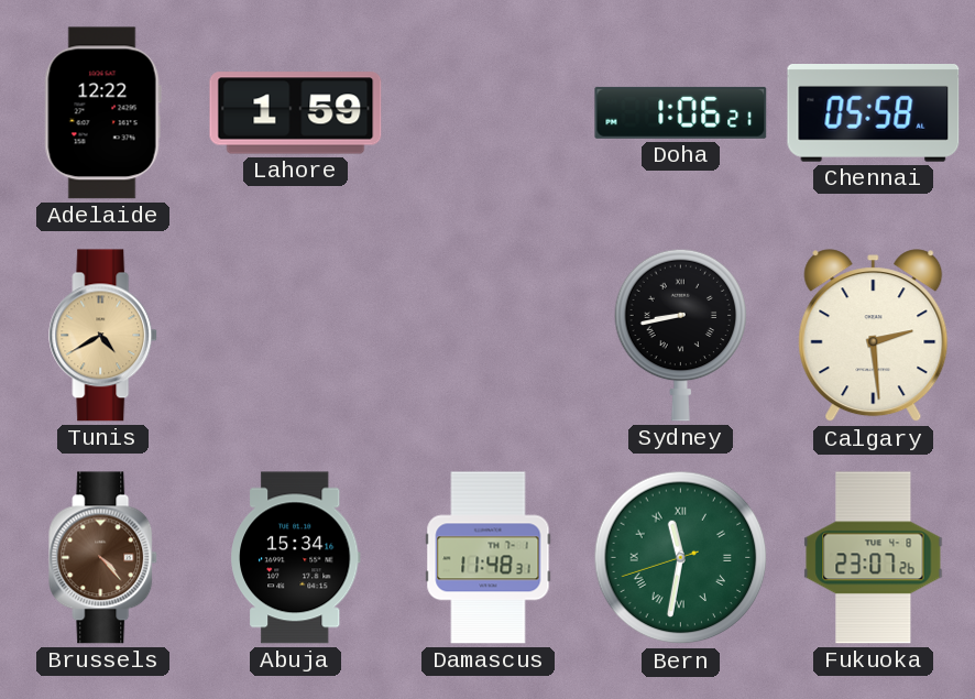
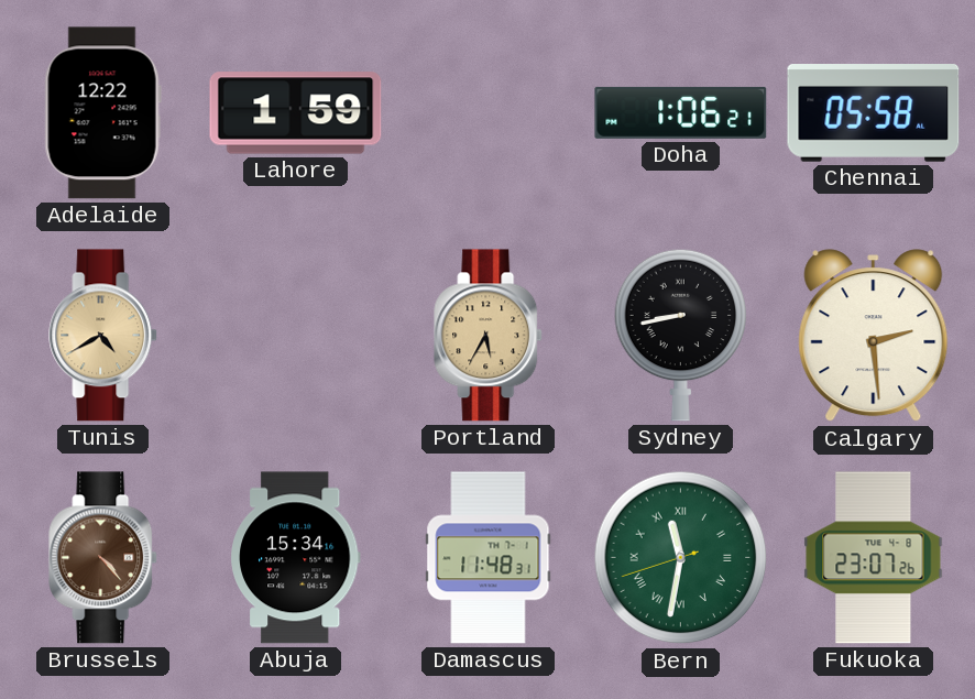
Portland: none -> 5:35
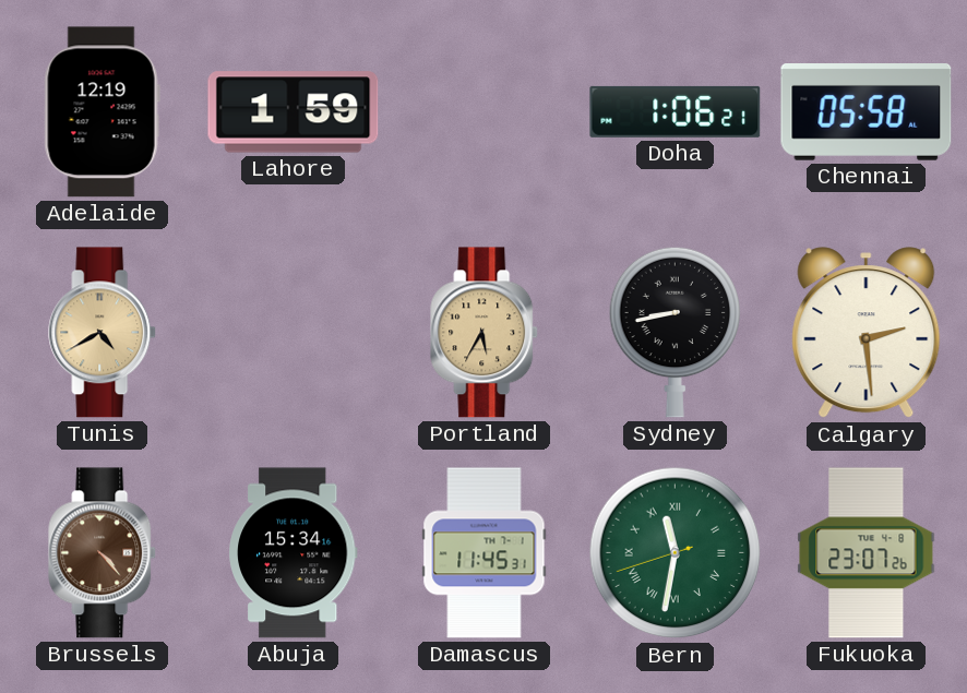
Adelaide: 12:22 -> 12:19
Damascus: 11:48 -> 11:45
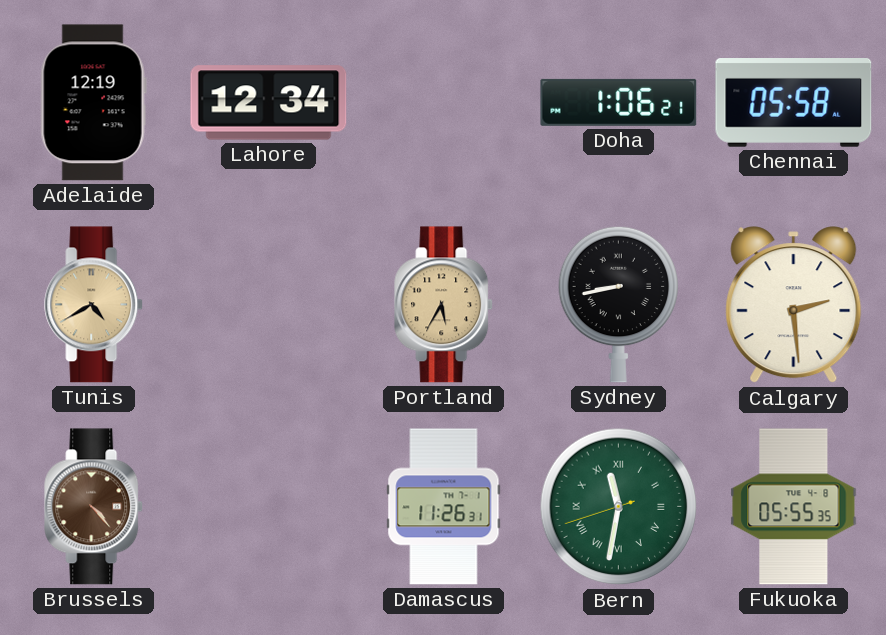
Lahore: 1:59 -> 12:34
Abuja: 15:34 -> none
Damascus: 11:45 -> 11:26
Fukuoka: 23:07 -> 05:55
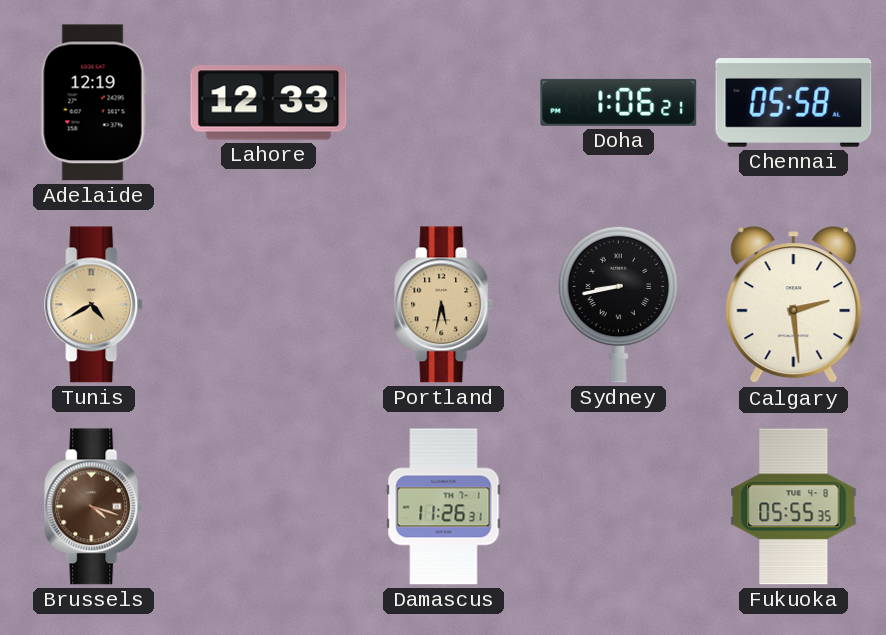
Lahore: 12:34 -> 12:33
Portland: 5:35 -> 5:32
Brussels: 4:23 -> 4:18
Bern: 11:31 -> none
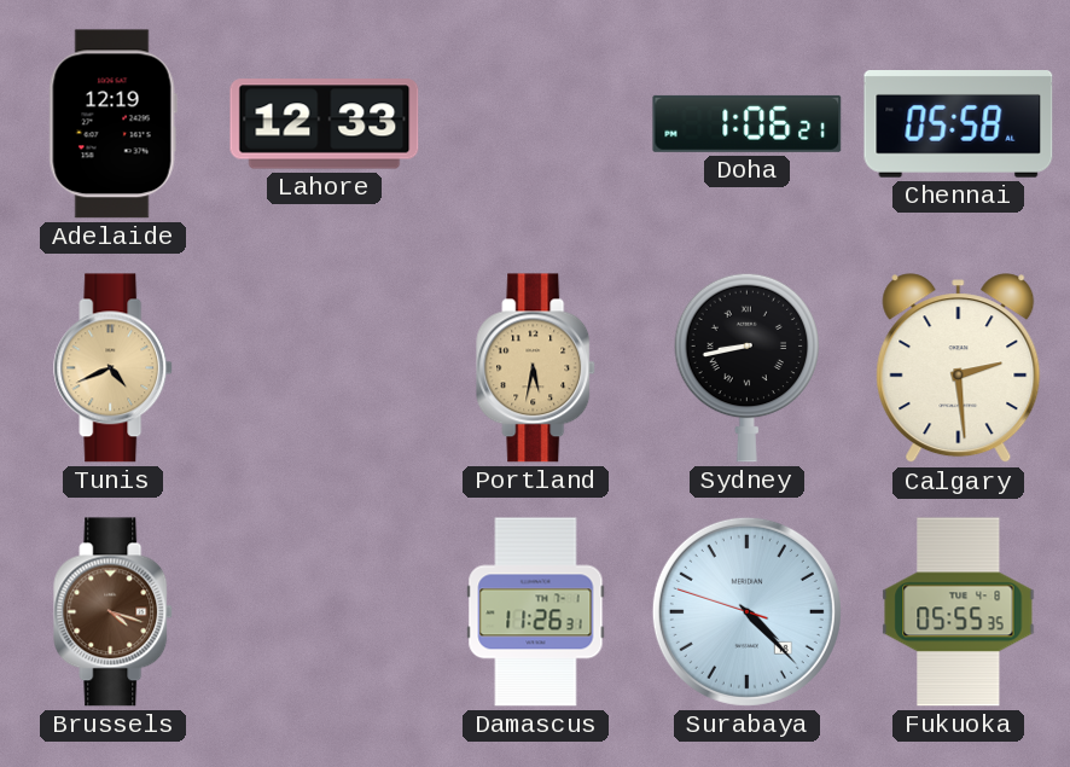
Tunis: 4:40 -> 4:41
Surabaya: none -> 4:22
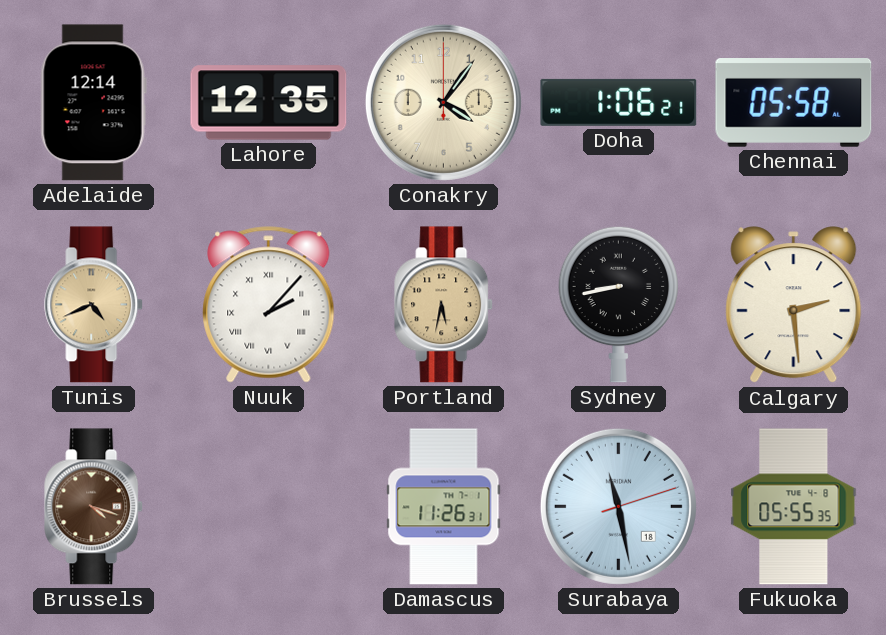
Adelaide: 12:19 -> 12:14
Lahore: 12:33 -> 12:35
Conakry: none -> 4:06
Nuuk: none -> 2:07
Surabaya: 4:22 -> 11:28
